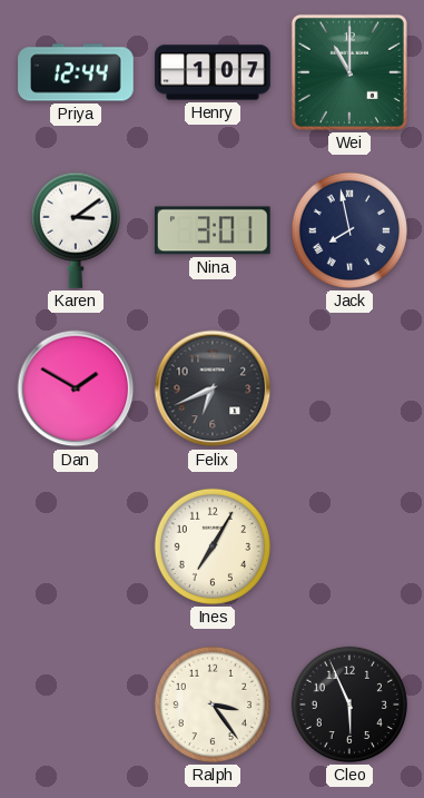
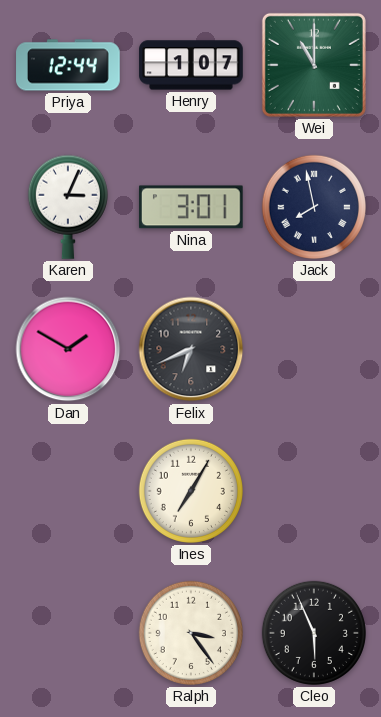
Karen: 3:09 -> 3:04
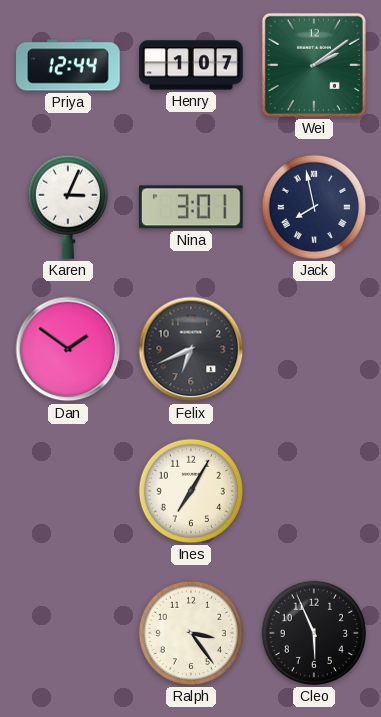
Wei: 11:00 -> 2:09
Dan: 1:50 -> 1:51
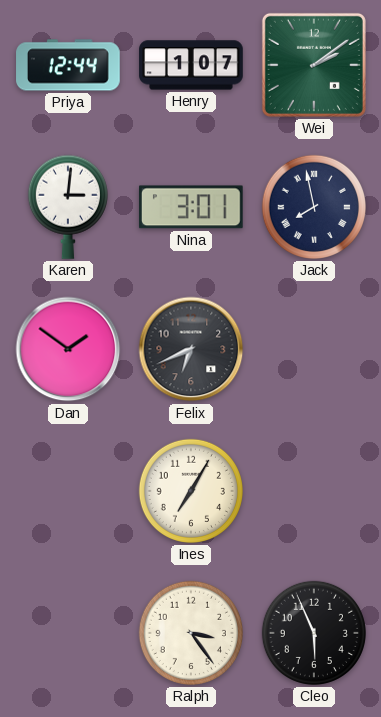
Karen: 3:04 -> 3:01
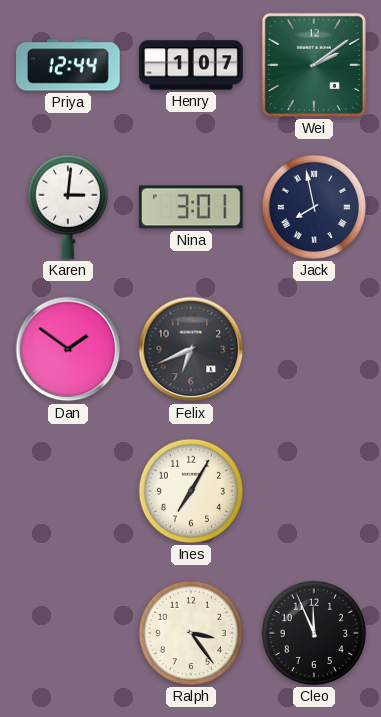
Cleo: 5:56 -> 11:56
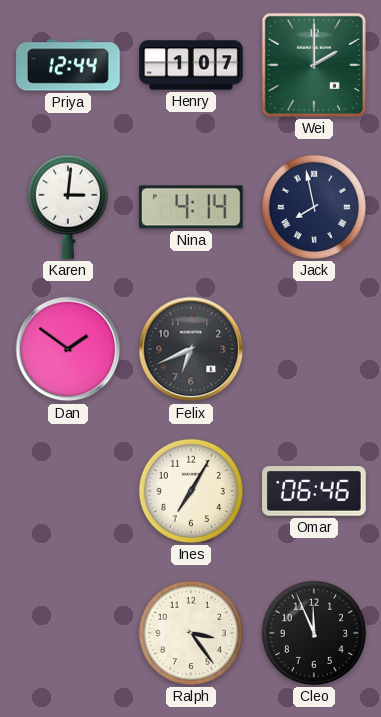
Wei: 2:09 -> 2:00
Nina: 3:01 -> 4:14
Omar: none -> 06:46
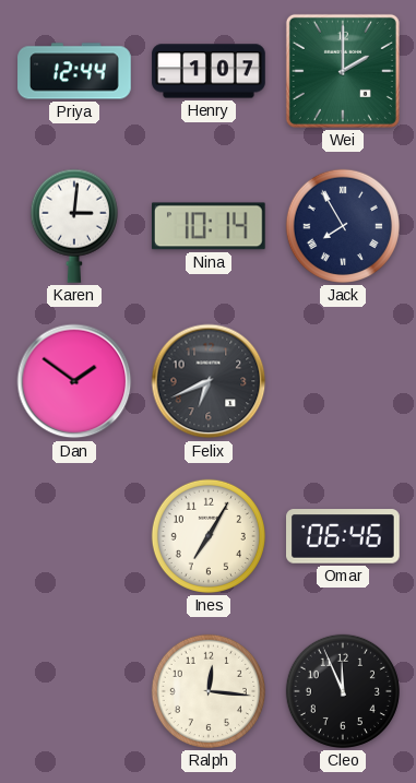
Nina: 4:14 -> 10:14
Jack: 7:58 -> 7:55
Ralph: 3:24 -> 12:16
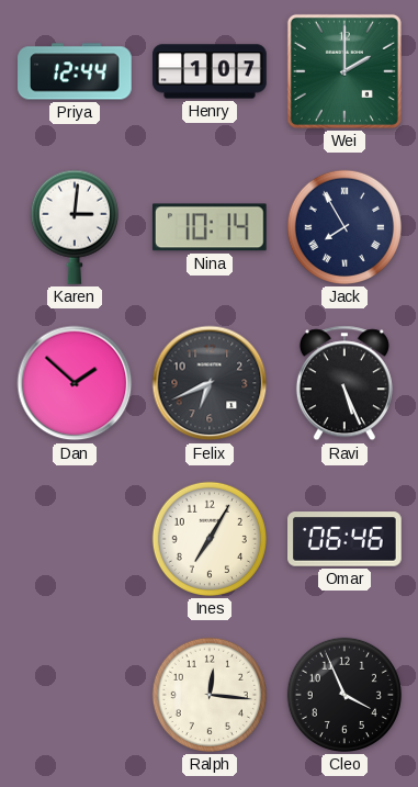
Dan: 1:51 -> 1:52
Ravi: none -> 5:26
Cleo: 11:56 -> 3:56
